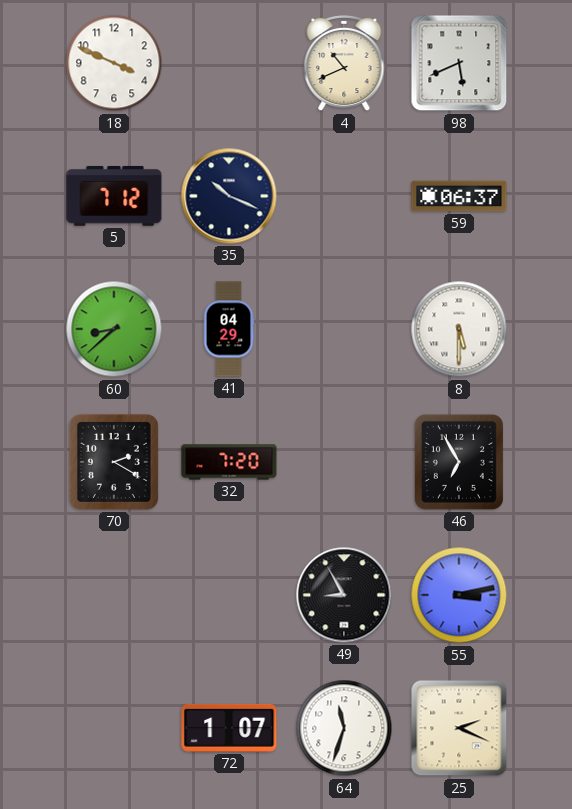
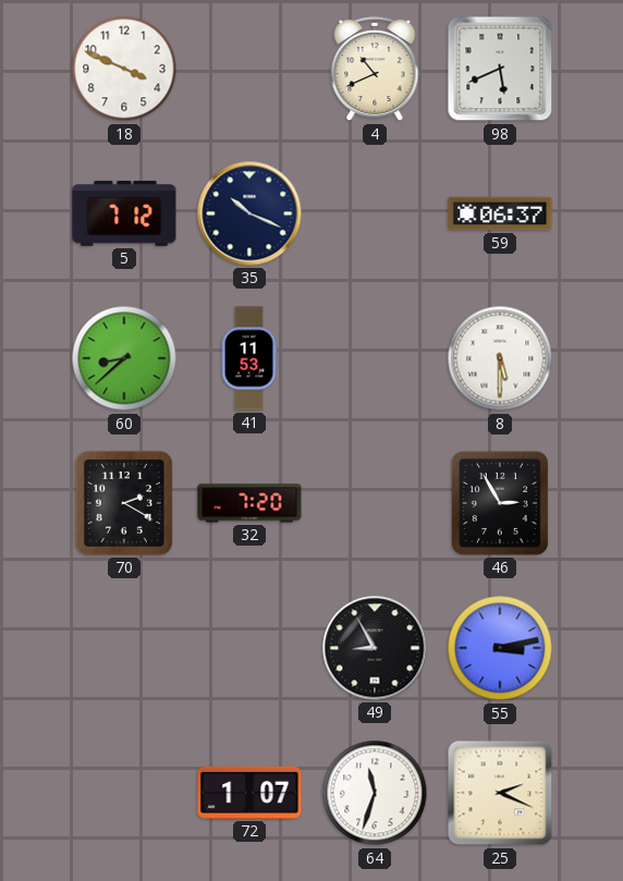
41: 04:29 -> 11:53
46: 6:55 -> 2:55
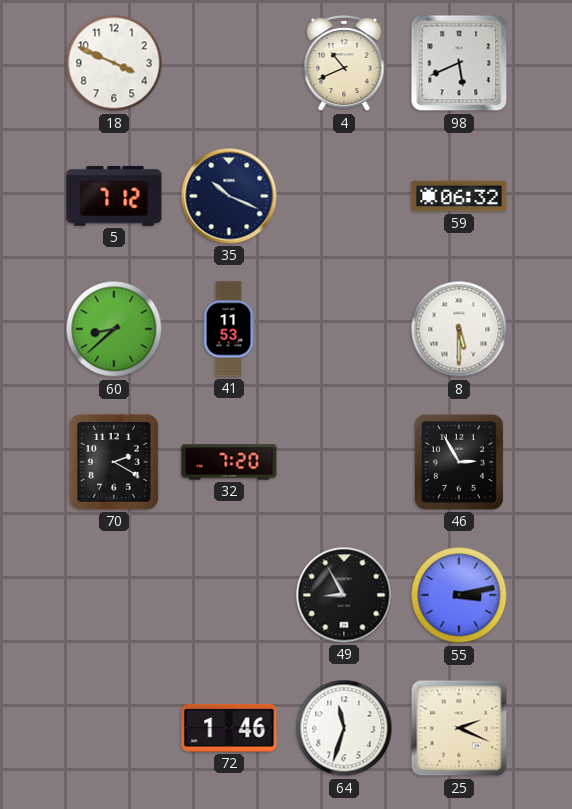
59: 06:37 -> 06:32
72: 1:07 -> 1:46
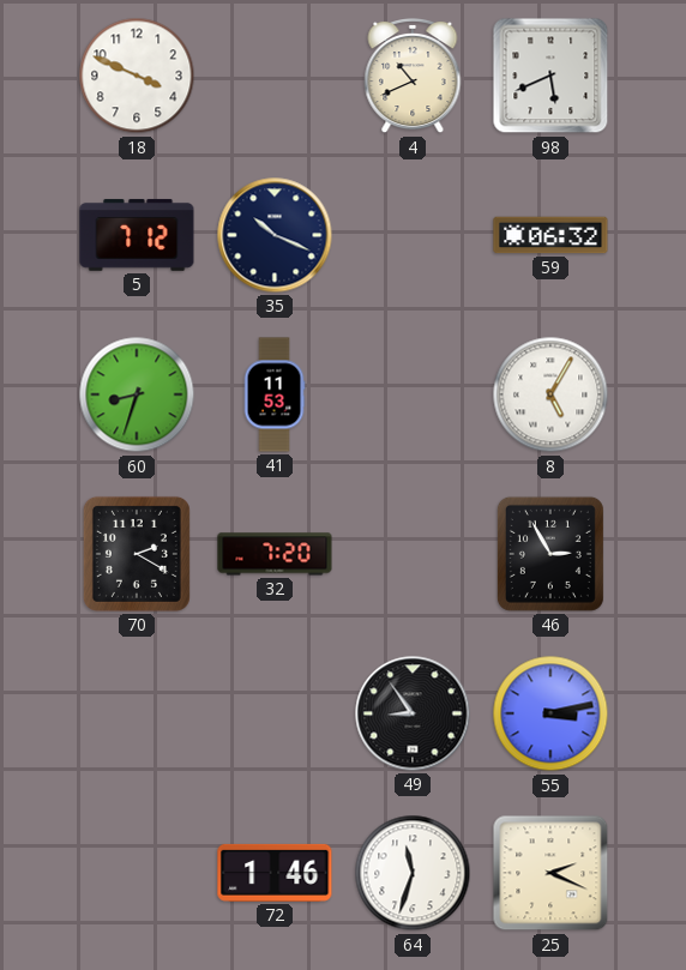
60: 8:38 -> 8:33
8: 5:30 -> 5:05
49: 8:55 -> 8:54
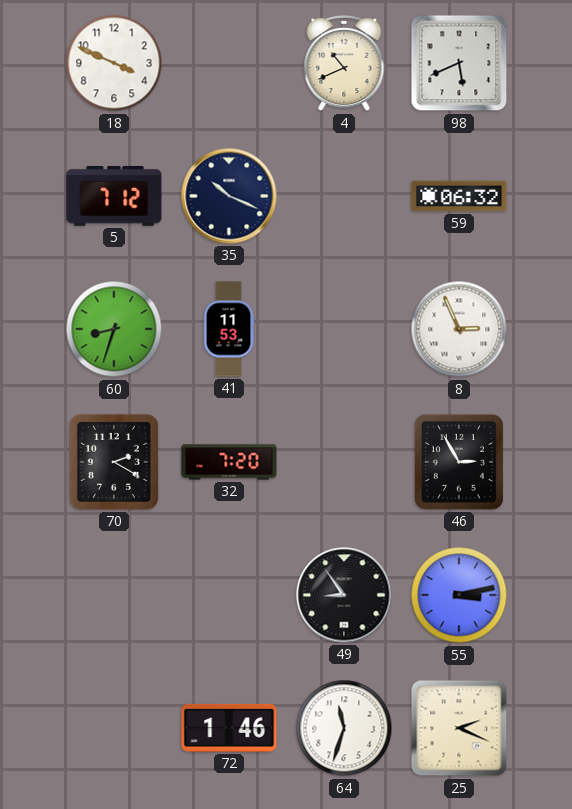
8: 5:05 -> 2:56
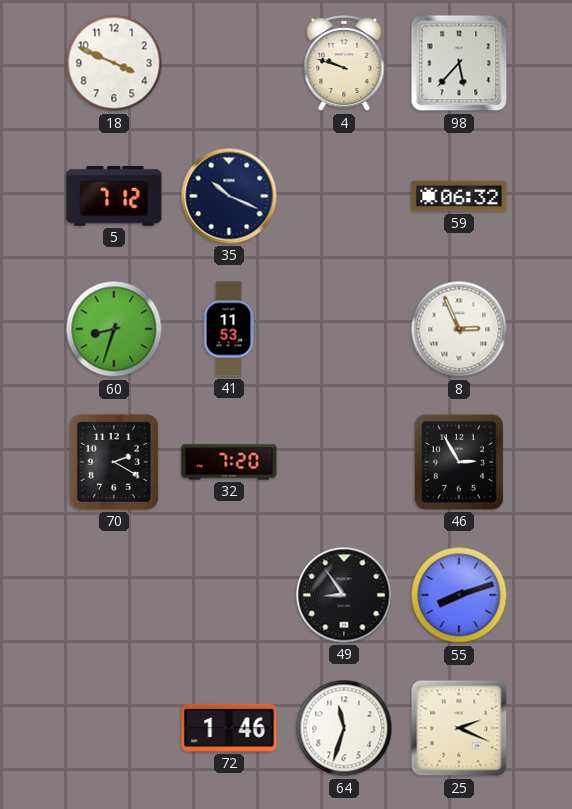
4: 10:41 -> 9:48
98: 5:41 -> 5:37
55: 3:13 -> 8:12
